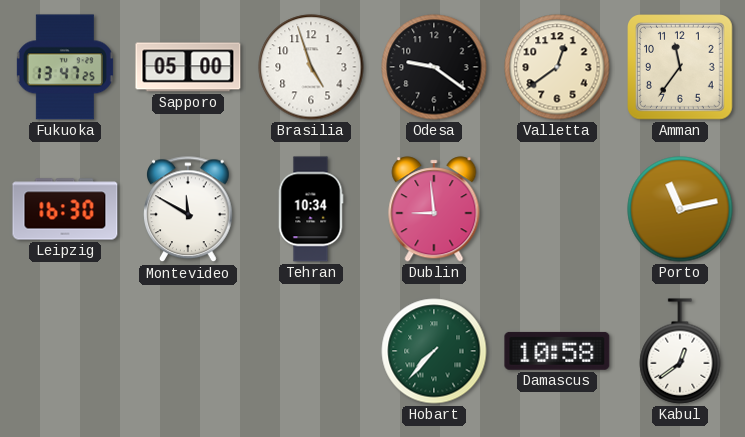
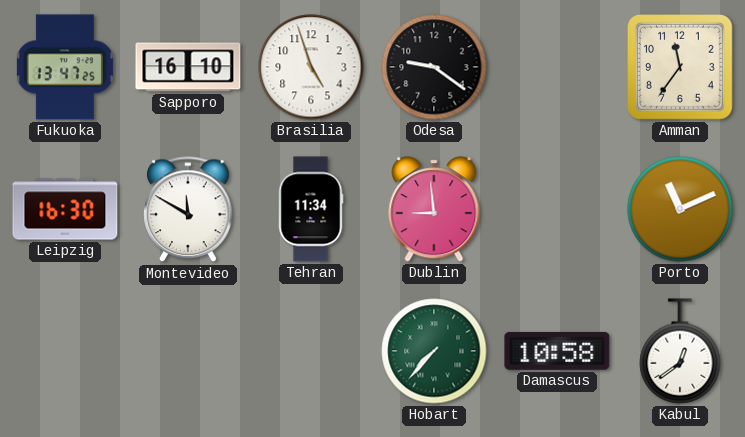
Sapporo: 05:00 -> 16:10
Valletta: 12:39 -> none
Tehran: 10:34 -> 11:34
Porto: 11:13 -> 11:11
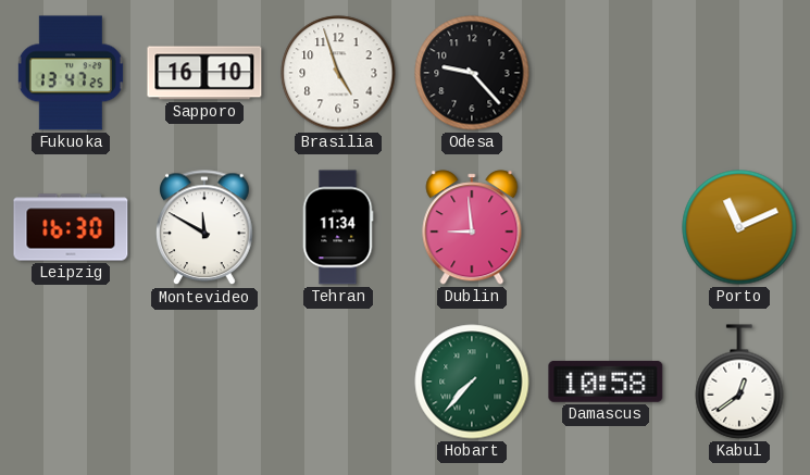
Odesa: 9:21 -> 9:23
Amman: 11:36 -> none
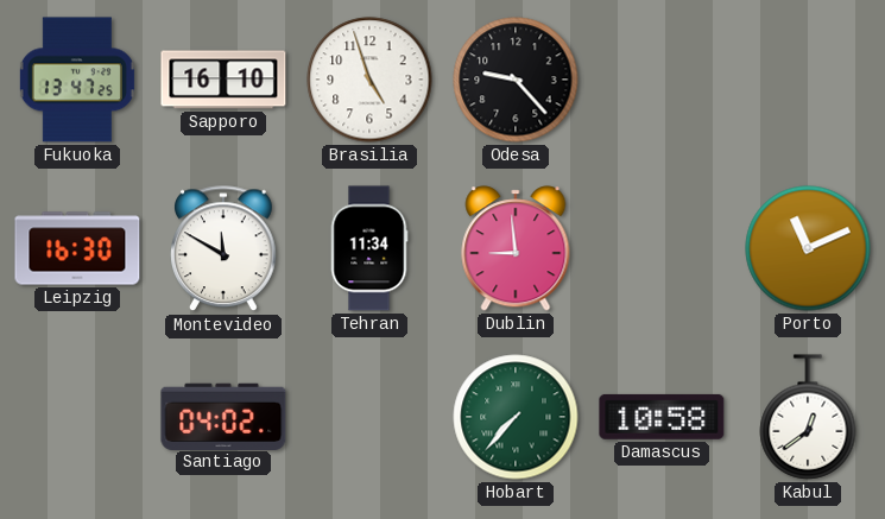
Santiago: none -> 04:02
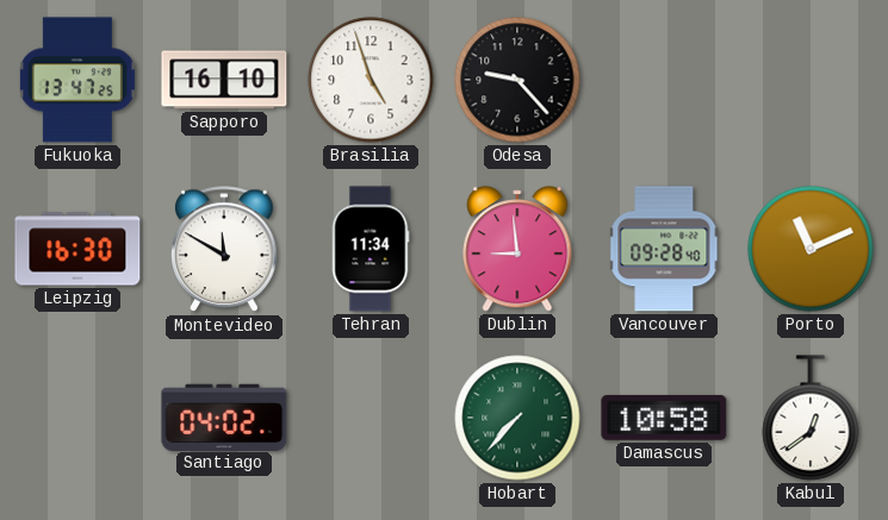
Vancouver: none -> 09:28
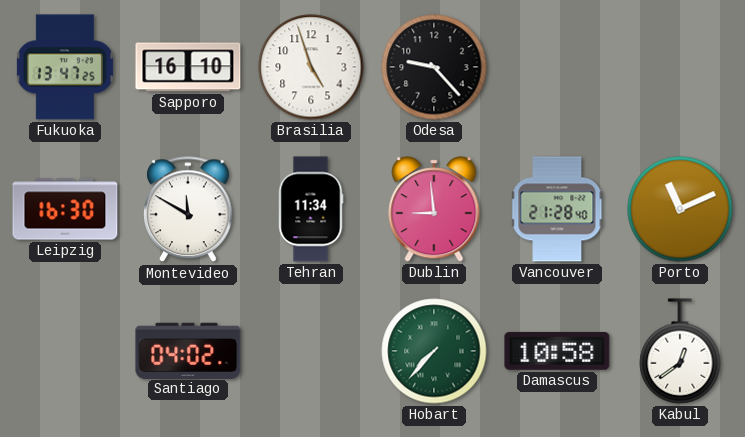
Vancouver: 09:28 -> 21:28
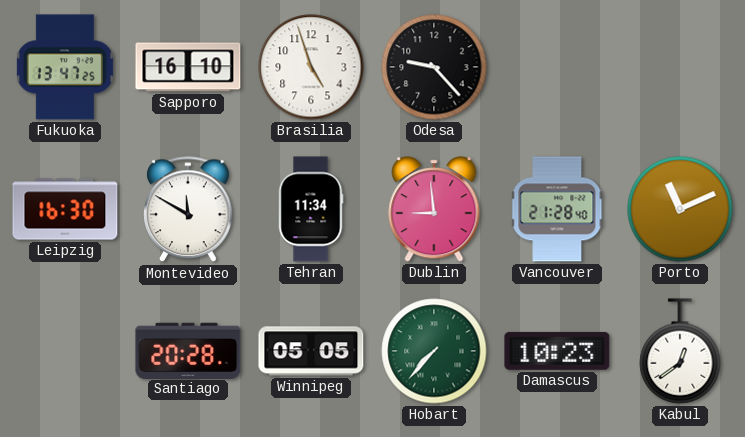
Santiago: 04:02 -> 20:28
Winnipeg: none -> 05:05
Damascus: 10:58 -> 10:23
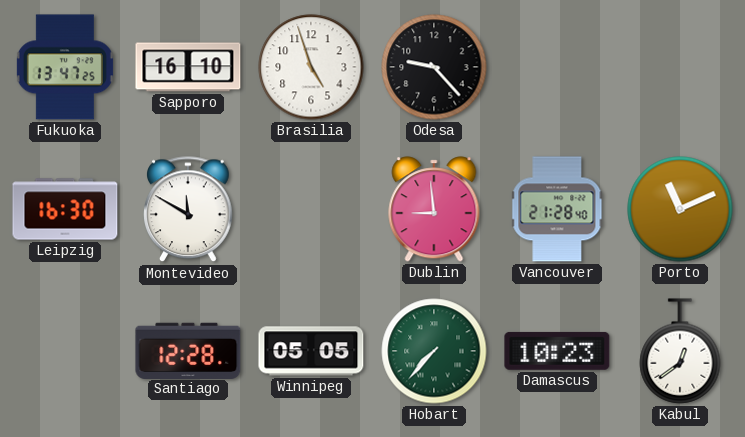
Tehran: 11:34 -> none
Santiago: 20:28 -> 12:28
